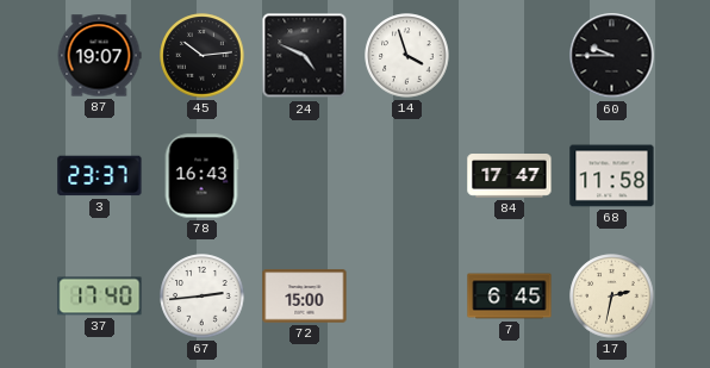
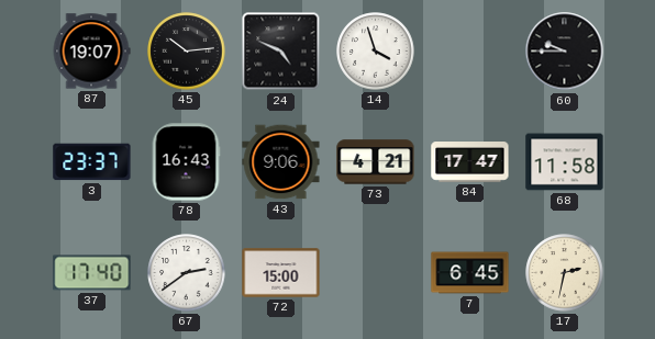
43: none -> 9:06
73: none -> 4:21
67: 2:44 -> 2:39
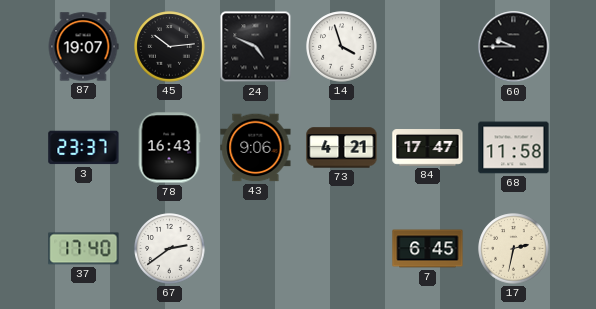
72: 15:00 -> none
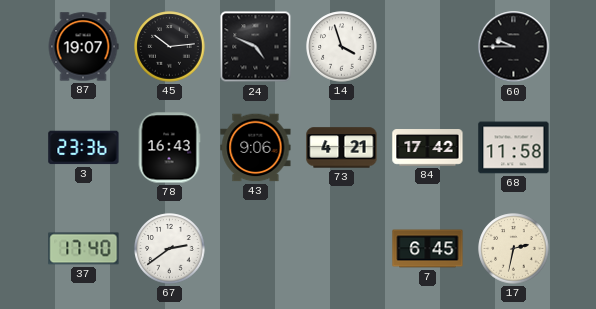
3: 23:37 -> 23:36
84: 17:47 -> 17:42
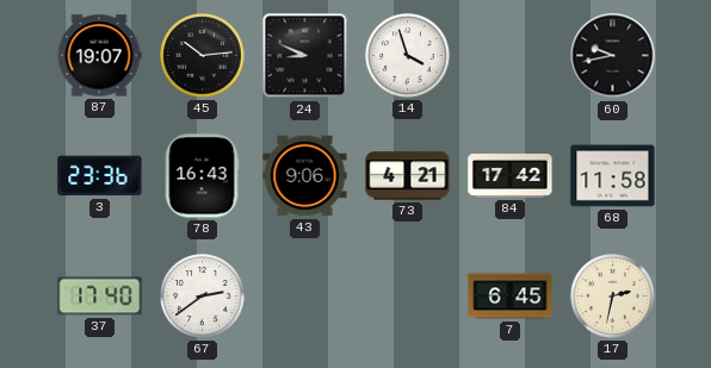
24: 4:49 -> 8:49
60: 9:45 -> 9:43
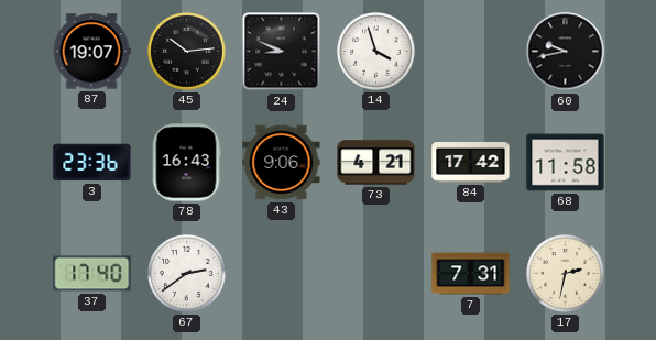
7: 6:45 -> 7:31
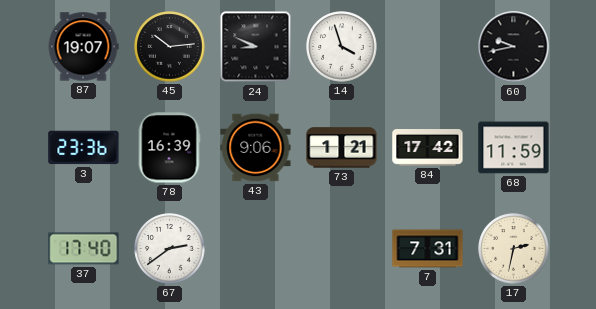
78: 16:43 -> 16:39
73: 4:21 -> 1:21
68: 11:58 -> 11:59
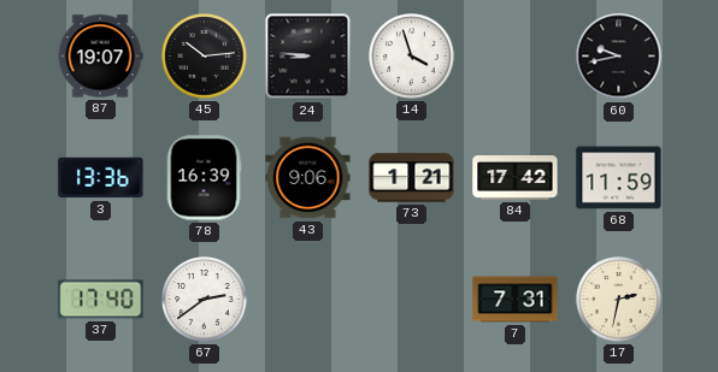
24: 8:49 -> 8:46
3: 23:36 -> 13:36
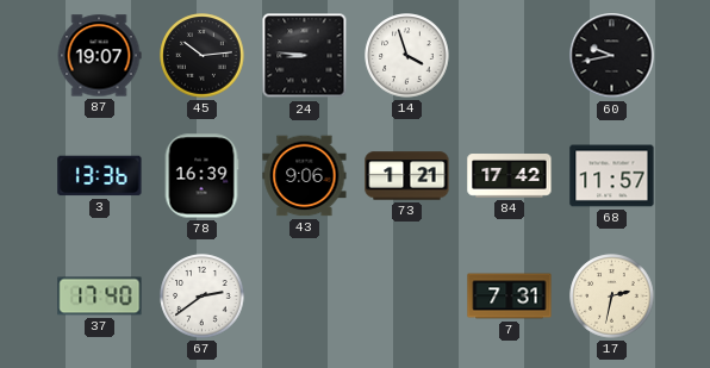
68: 11:59 -> 11:57
